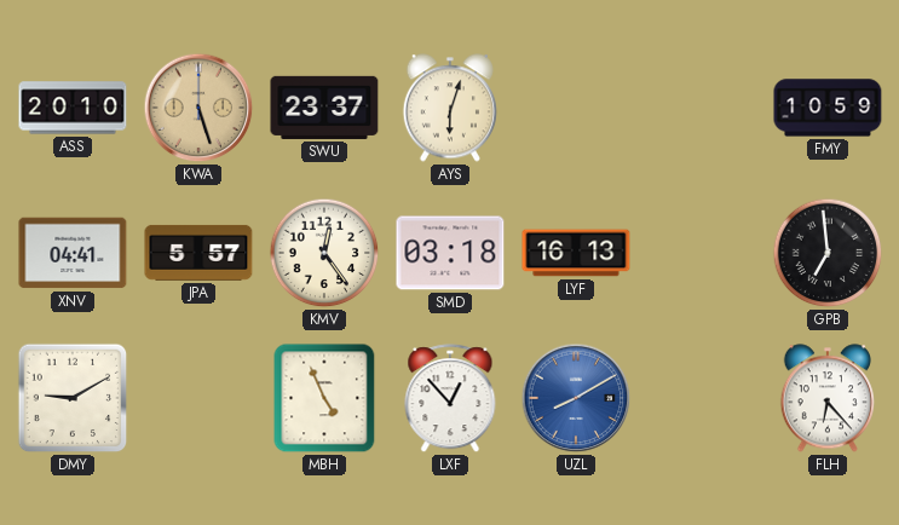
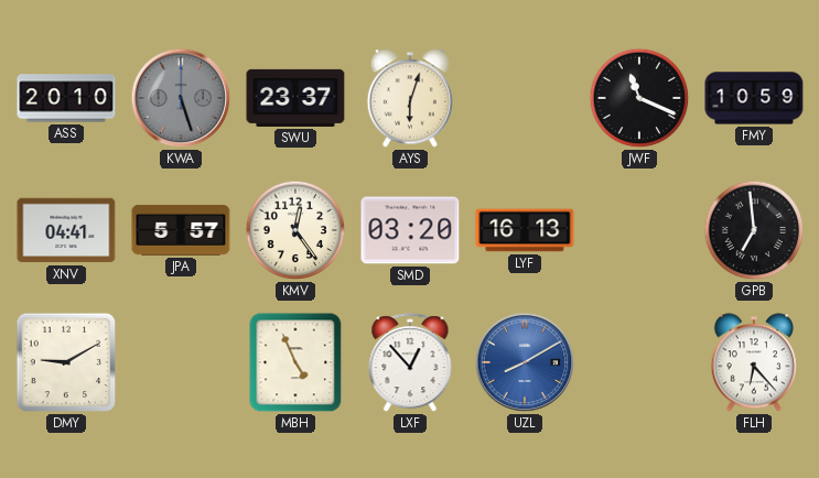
KWA dial: champagne -> grey
JWF: none -> 11:19
SMD: 03:18 -> 03:20
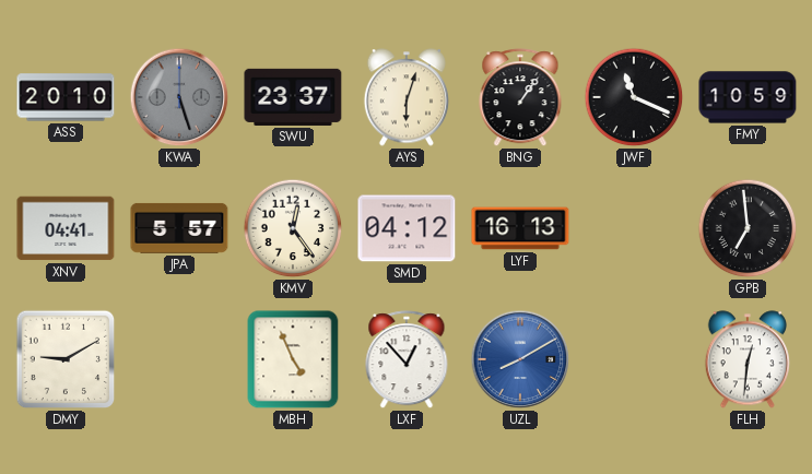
BNG: none -> 1:06
SMD: 03:20 -> 04:12
FLH: 6:23 -> 12:31
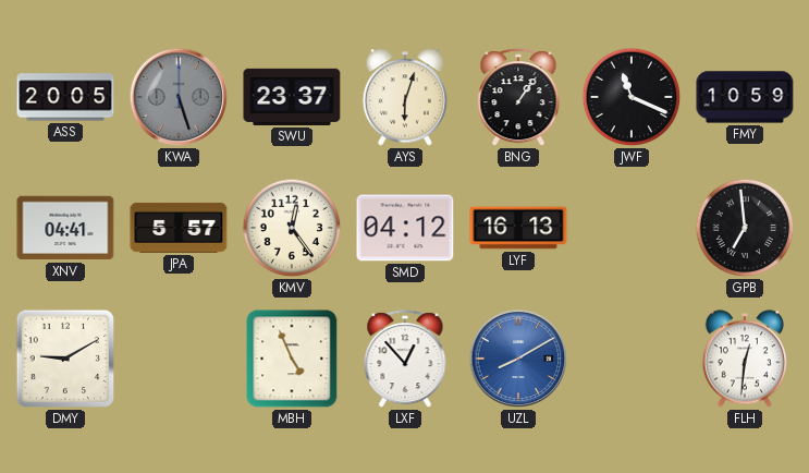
ASS: 20:10 -> 20:05
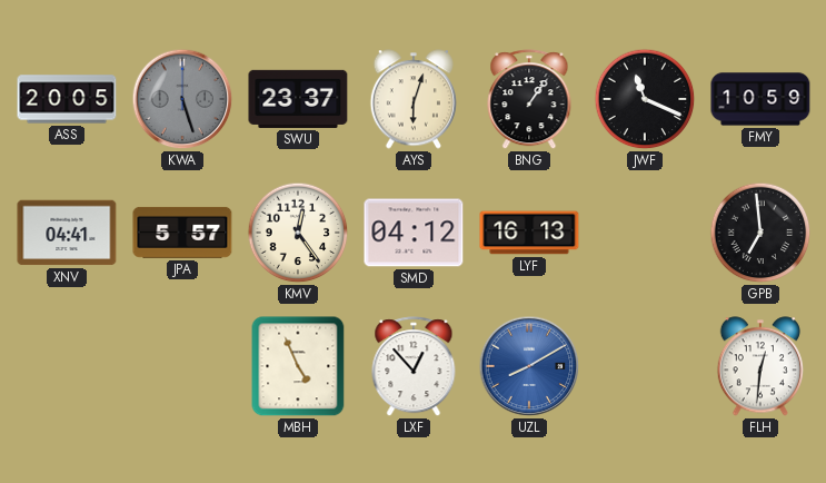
DMY: 9:10 -> none
